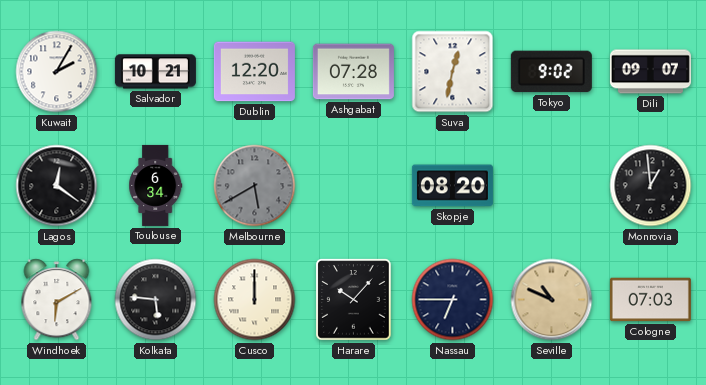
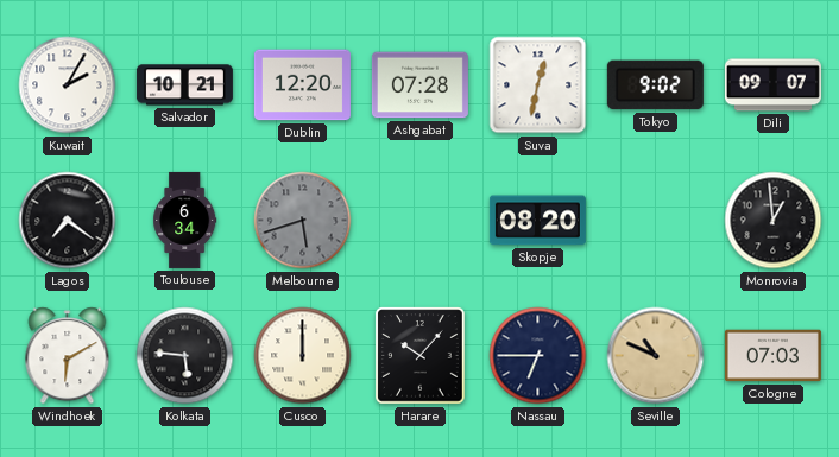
Lagos: 12:21 -> 7:21
Melbourne: 5:40 -> 5:42
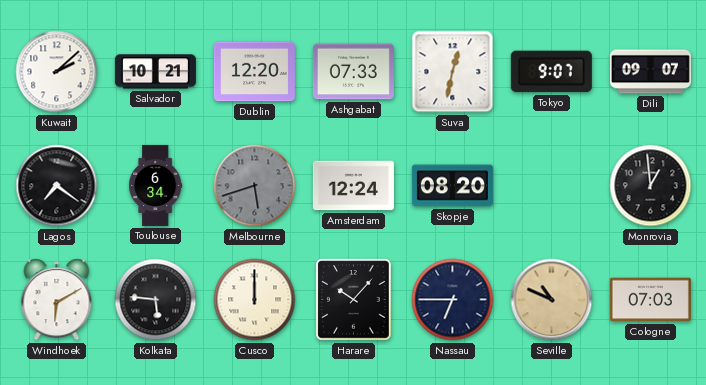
Kuwait: 2:05 -> 2:08
Ashgabat: 07:28 -> 07:33
Tokyo: 9:02 -> 9:07
Amsterdam: none -> 12:24
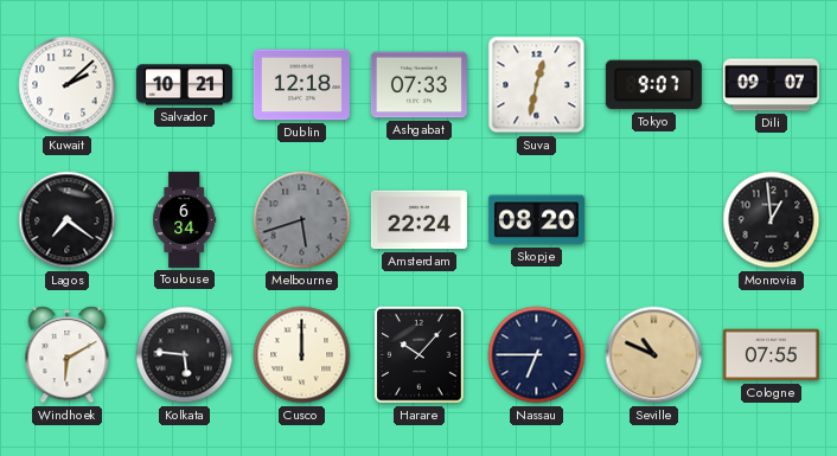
Dublin: 12:20 -> 12:18
Amsterdam: 12:24 -> 22:24
Cologne: 07:03 -> 07:55
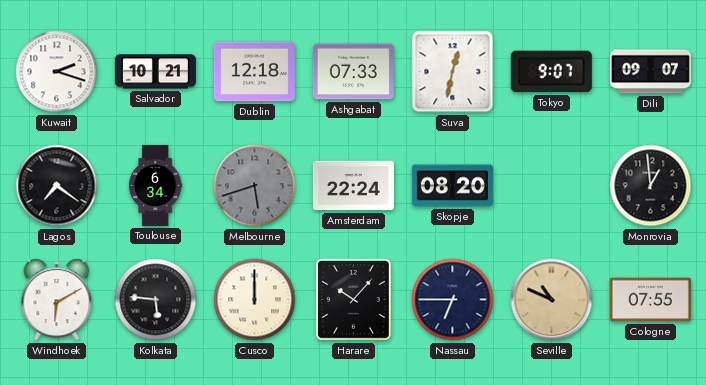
Kuwait: 2:08 -> 2:18
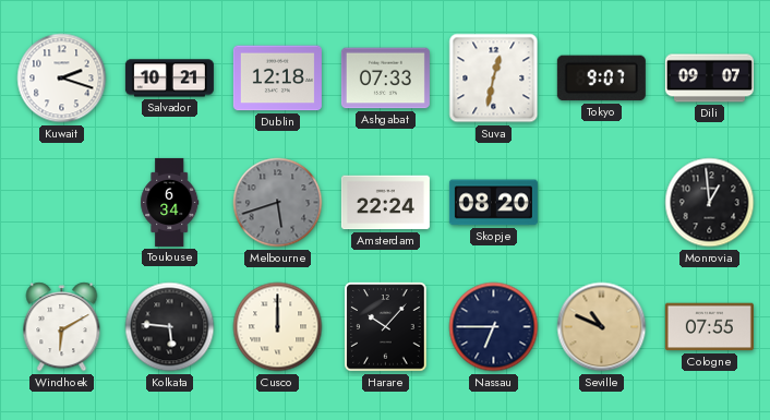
Lagos: 7:21 -> none
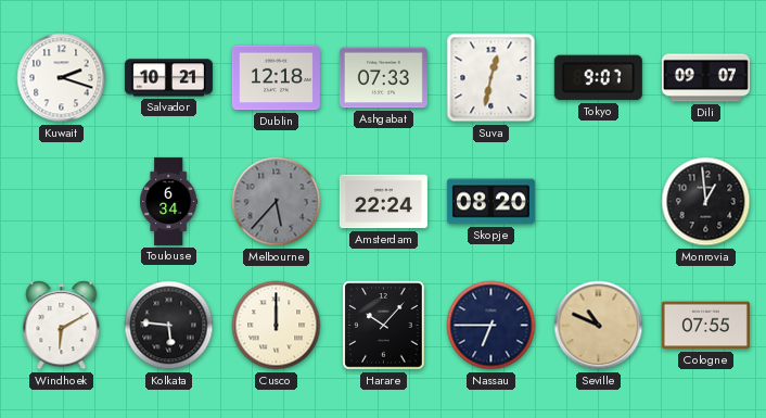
Melbourne: 5:42 -> 5:37
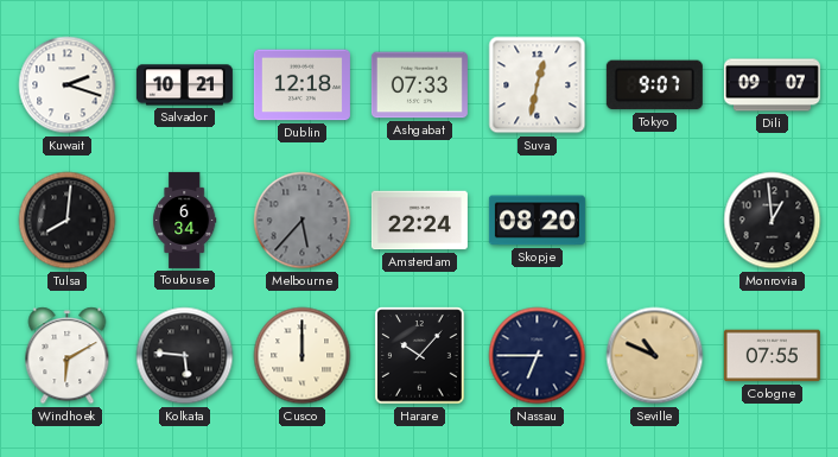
Tulsa: none -> 8:01
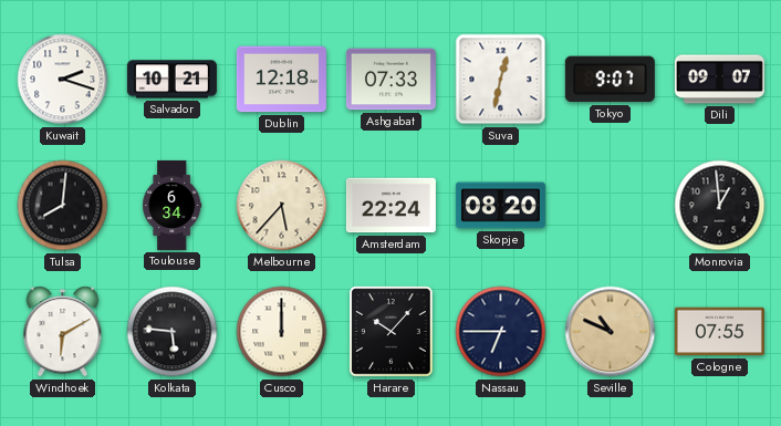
Melbourne dial: grey -> cream
